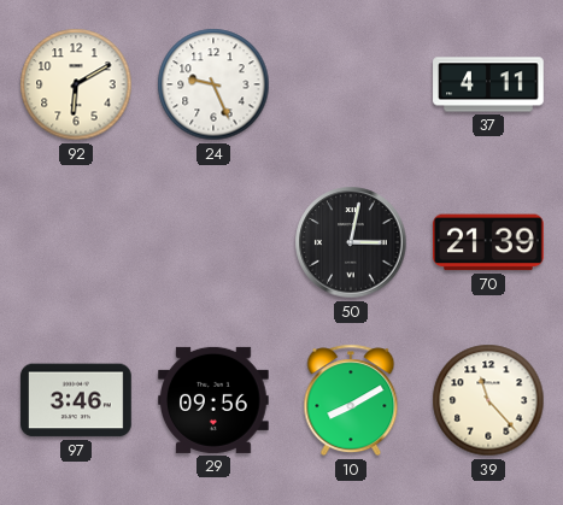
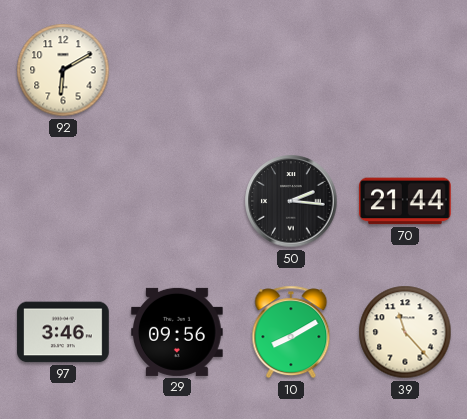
24: 9:26 -> none
37: 4:11 -> none
50: 3:02 -> 2:16
70: 21:39 -> 21:44
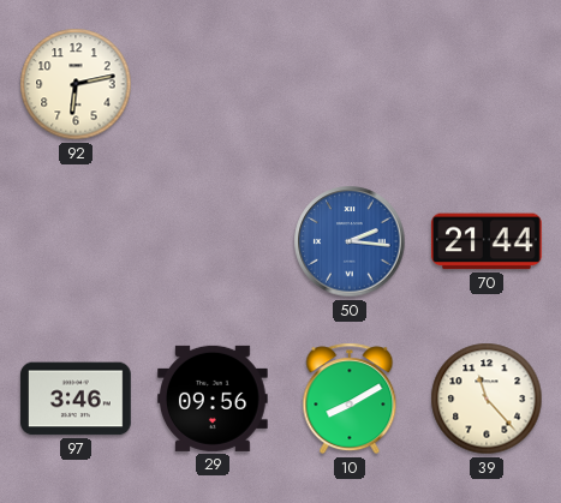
92: 6:10 -> 6:13
50 dial: black -> blue
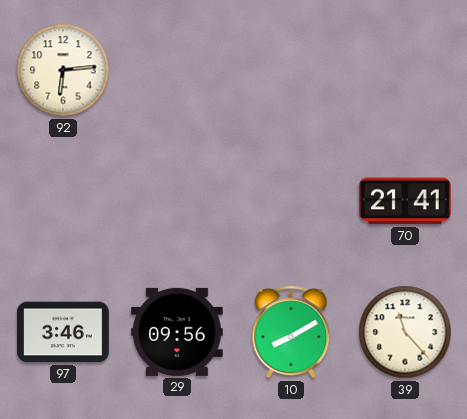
92: 6:13 -> 6:14
50: 2:16 -> none
70: 21:44 -> 21:41
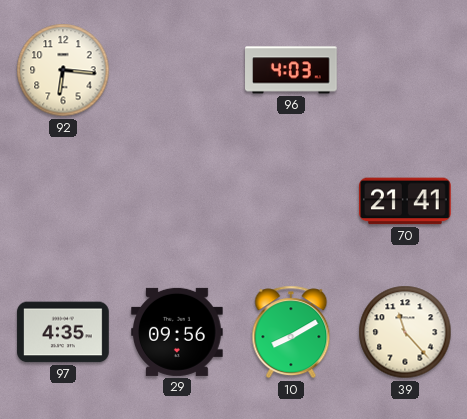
92: 6:14 -> 6:16
96: none -> 4:03
97: 3:46 -> 4:35
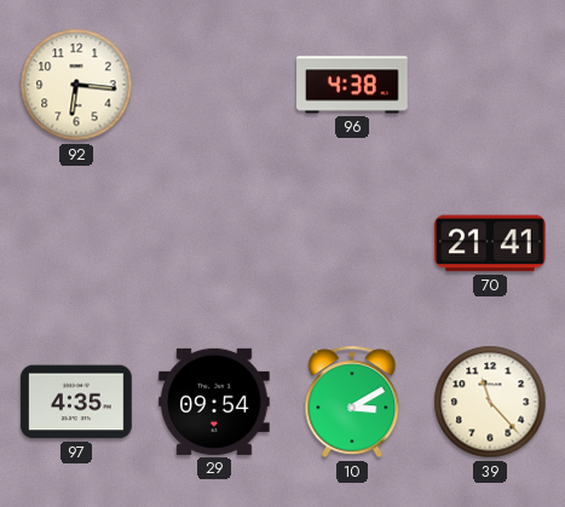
96: 4:03 -> 4:38
29: 09:56 -> 09:54
10: 8:10 -> 3:10
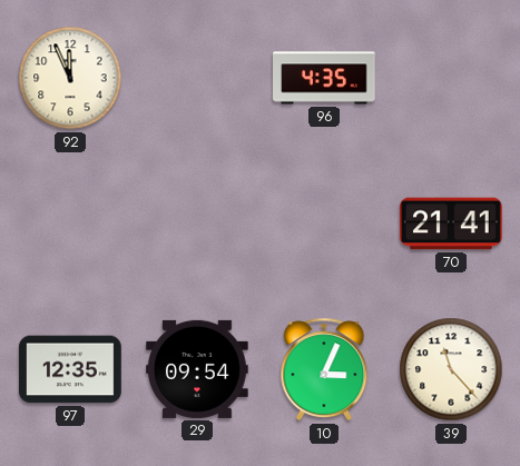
92: 6:16 -> 11:56
96: 4:38 -> 4:35
97: 4:35 -> 12:35
10: 3:10 -> 3:04
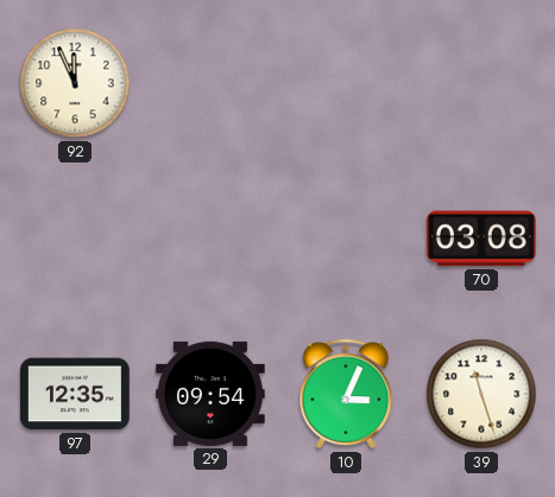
96: 4:35 -> none
70: 21:41 -> 03:08
39: 11:23 -> 11:27
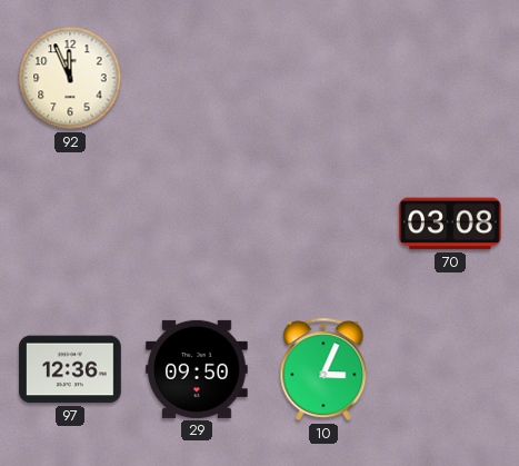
97: 12:35 -> 12:36
29: 09:54 -> 09:50
39: 11:27 -> none
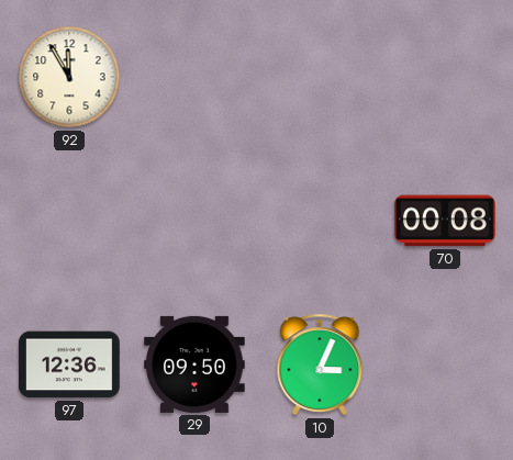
92: 11:56 -> 11:55
70: 03:08 -> 00:08
